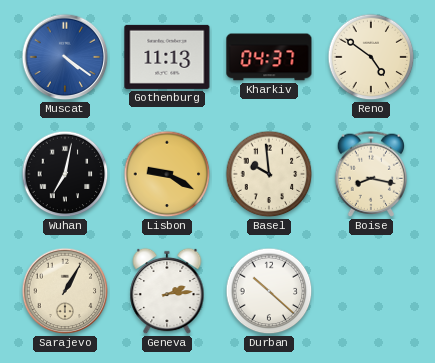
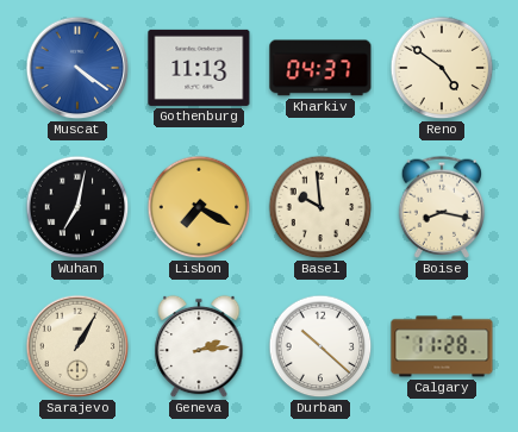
Lisbon: 9:20 -> 7:20
Calgary: none -> 11:28
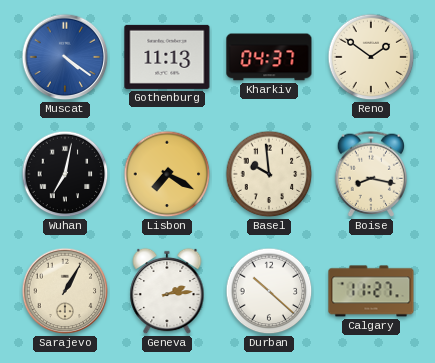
Reno: 4:51 -> 1:51
Calgary: 11:28 -> 11:27
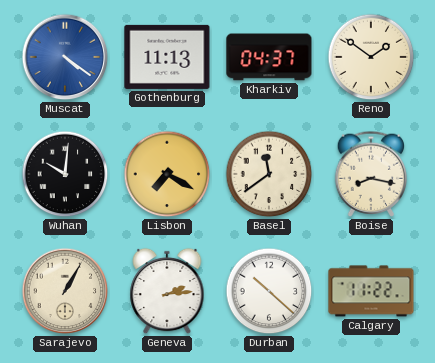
Wuhan: 7:02 -> 10:01
Basel: 9:59 -> 11:39
Calgary: 11:27 -> 11:22
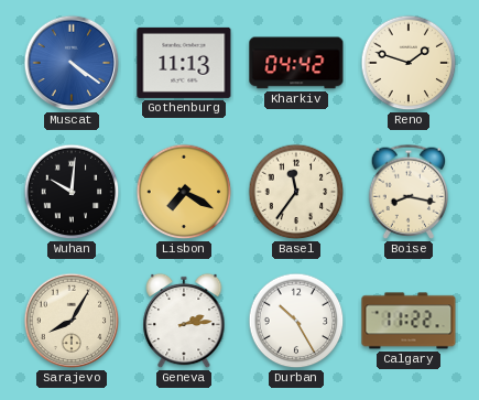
Kharkiv: 04:37 -> 04:42
Reno: 1:51 -> 1:48
Basel: 11:39 -> 11:36
Sarajevo: 1:05 -> 8:05
Durban: 10:22 -> 10:25
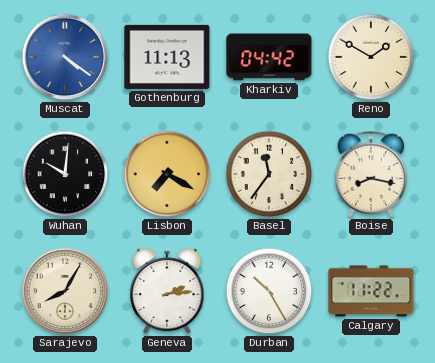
Reno: 1:48 -> 1:50
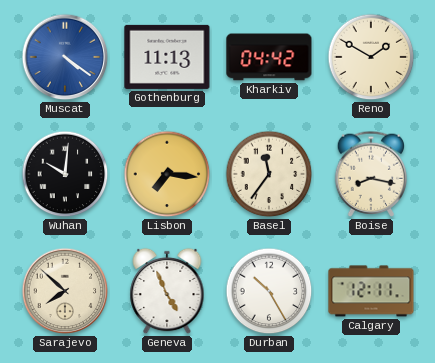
Lisbon: 7:20 -> 7:16
Sarajevo: 8:05 -> 7:52
Geneva: 2:14 -> 4:56
Calgary: 11:22 -> 12:11
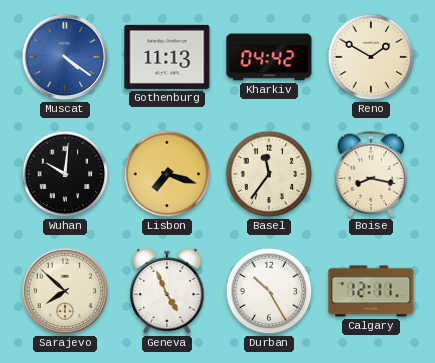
Lisbon: 7:16 -> 7:18
